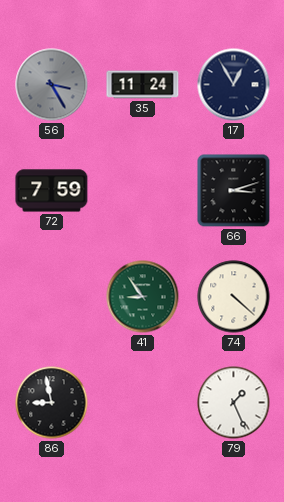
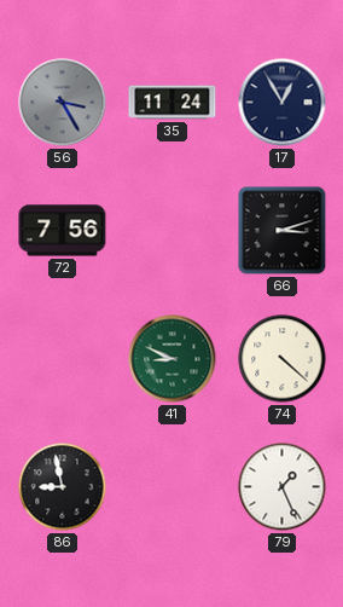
72: 7:59 -> 7:56
41: 8:54 -> 8:49
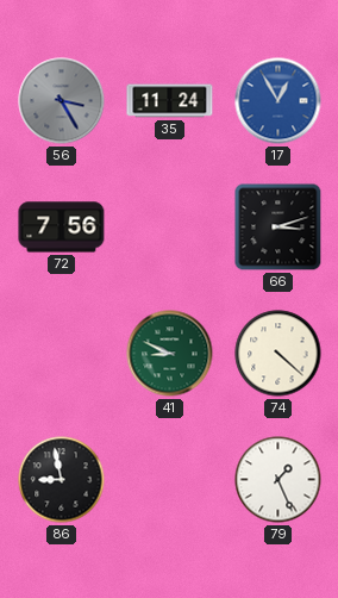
17 dial: navy -> blue
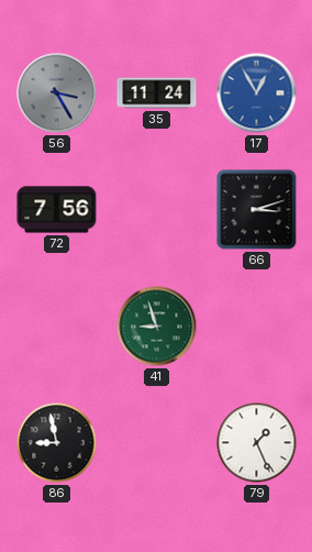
41: 8:49 -> 8:57
74: 4:22 -> none
